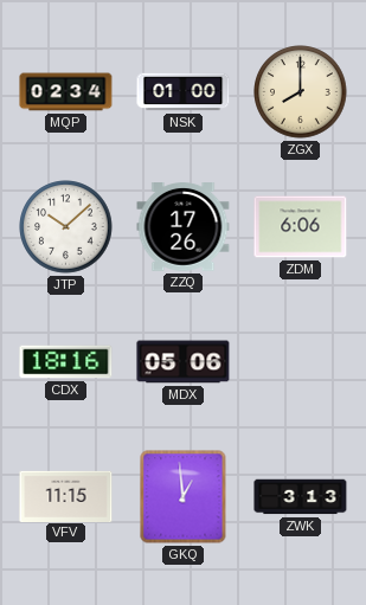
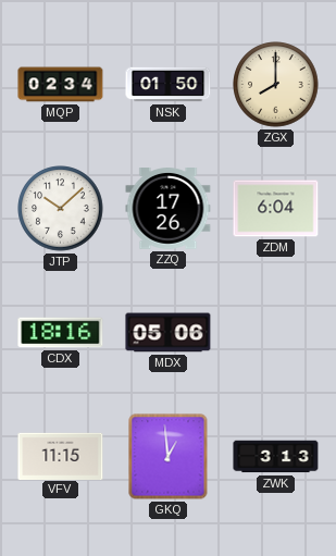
NSK: 01:00 -> 01:50
ZDM: 6:06 -> 6:04
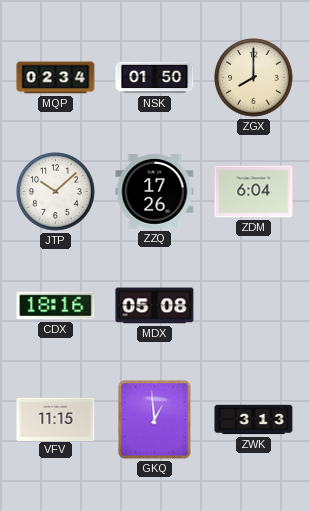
MDX: 05:06 -> 05:08
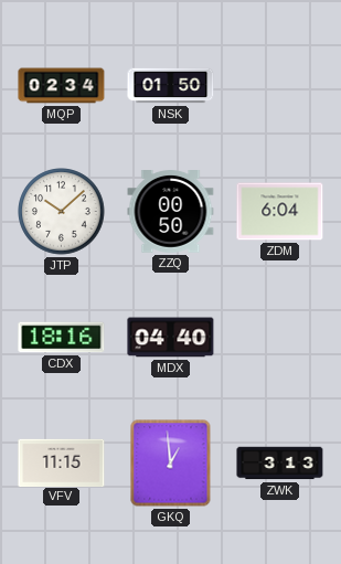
ZGX: 8:00 -> none
ZZQ: 17:26 -> 00:50
MDX: 05:08 -> 04:40
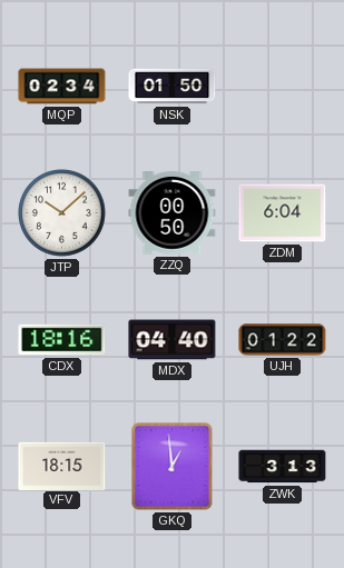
UJH: none -> 01:22
VFV: 11:15 -> 18:15
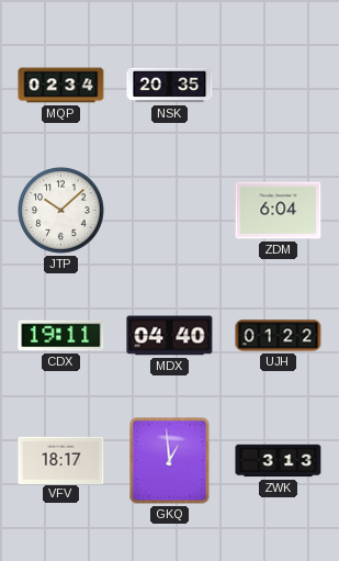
NSK: 01:50 -> 20:35
ZZQ: 00:50 -> none
CDX: 18:16 -> 19:11
VFV: 18:15 -> 18:17
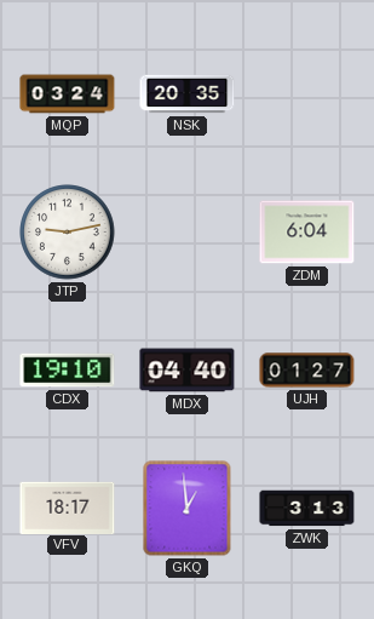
MQP: 02:34 -> 03:24
JTP: 10:08 -> 9:13
CDX: 19:11 -> 19:10
UJH: 01:22 -> 01:27
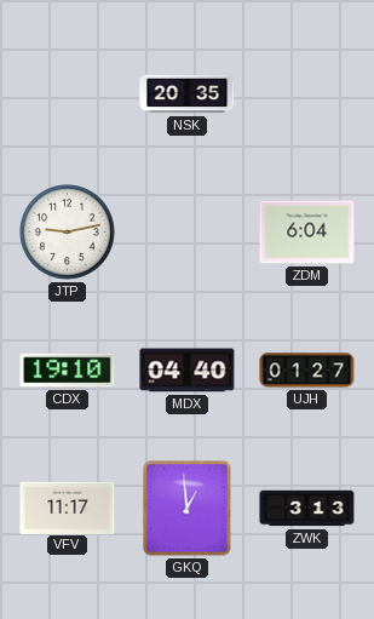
MQP: 03:24 -> none
VFV: 18:17 -> 11:17
